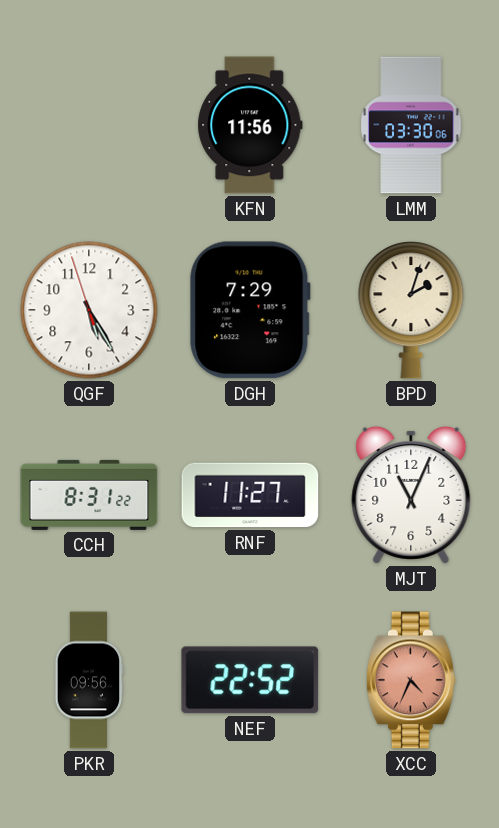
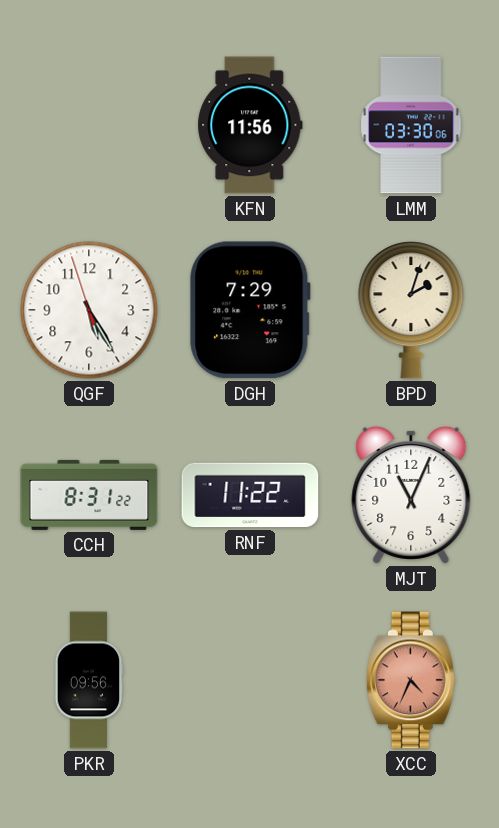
RNF: 11:27 -> 11:22
NEF: 22:52 -> none
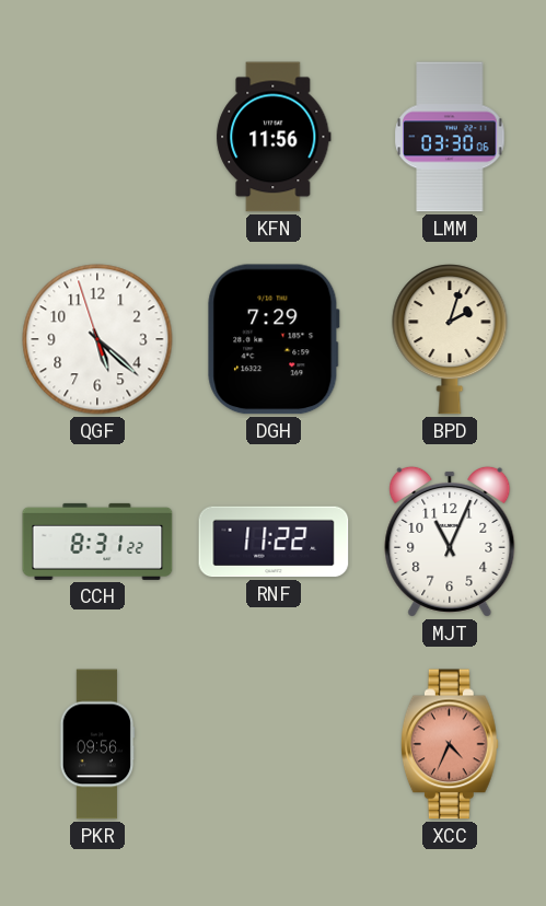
QGF: 5:24 -> 5:21
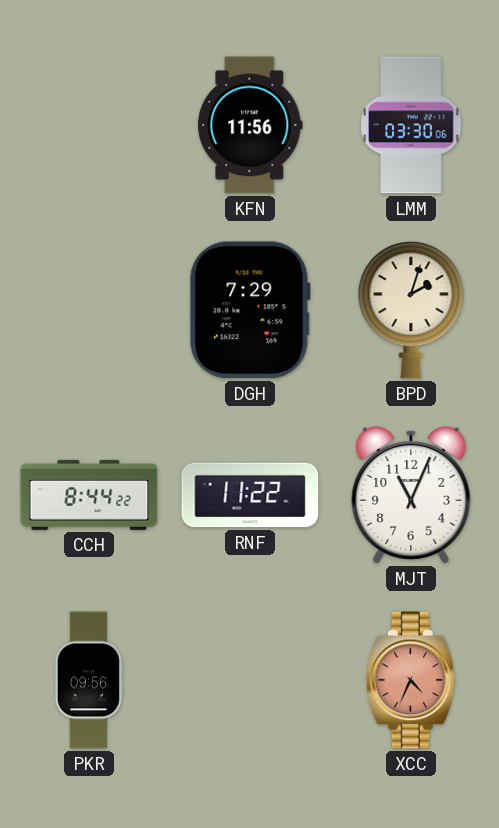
QGF: 5:21 -> none
CCH: 8:31 -> 8:44
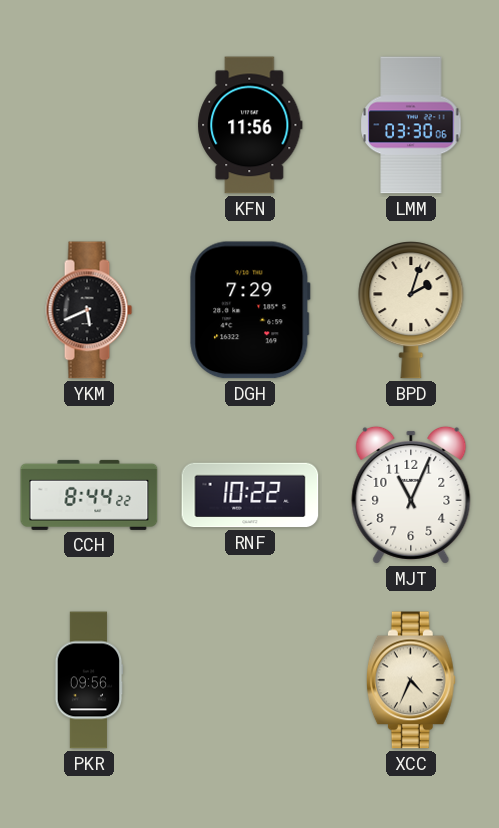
YKM: none -> 5:41
RNF: 11:22 -> 10:22
XCC dial: salmon -> cream
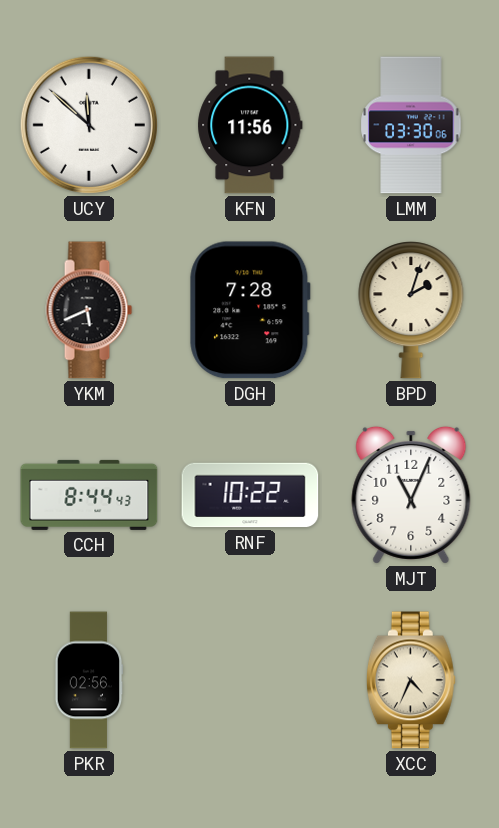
UCY: none -> 11:52
DGH: 7:29 -> 7:28
CCH: 8:44:22 -> 8:44:43
PKR: 09:56 -> 02:56
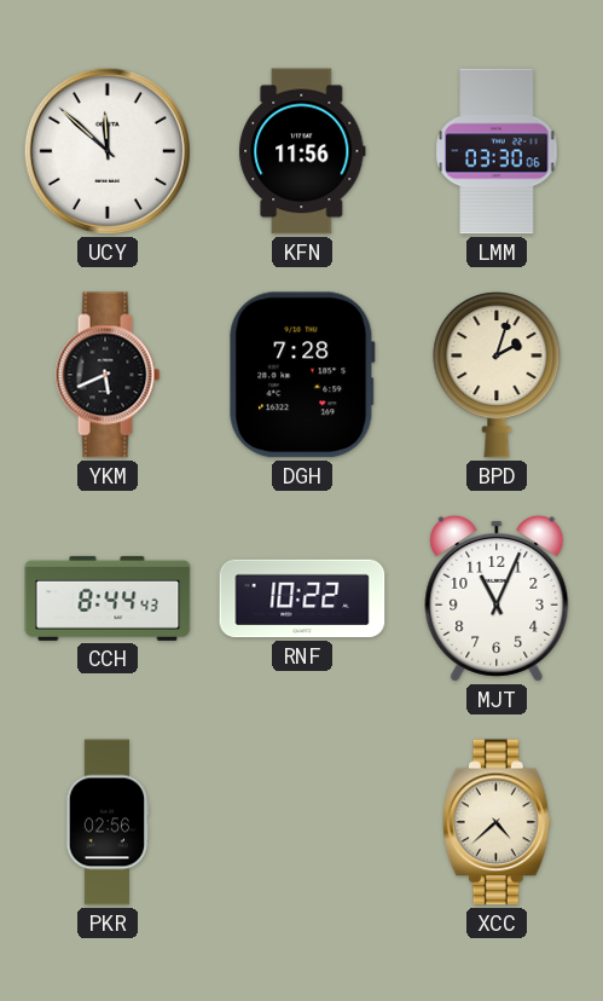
XCC: 4:34 -> 4:38
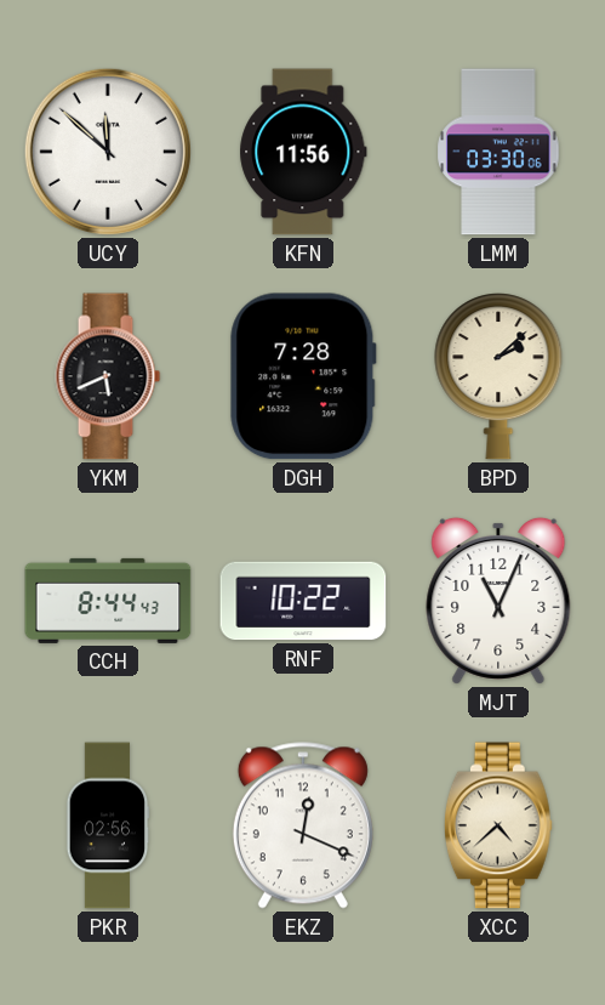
BPD: 2:03 -> 2:08
EKZ: none -> 12:19
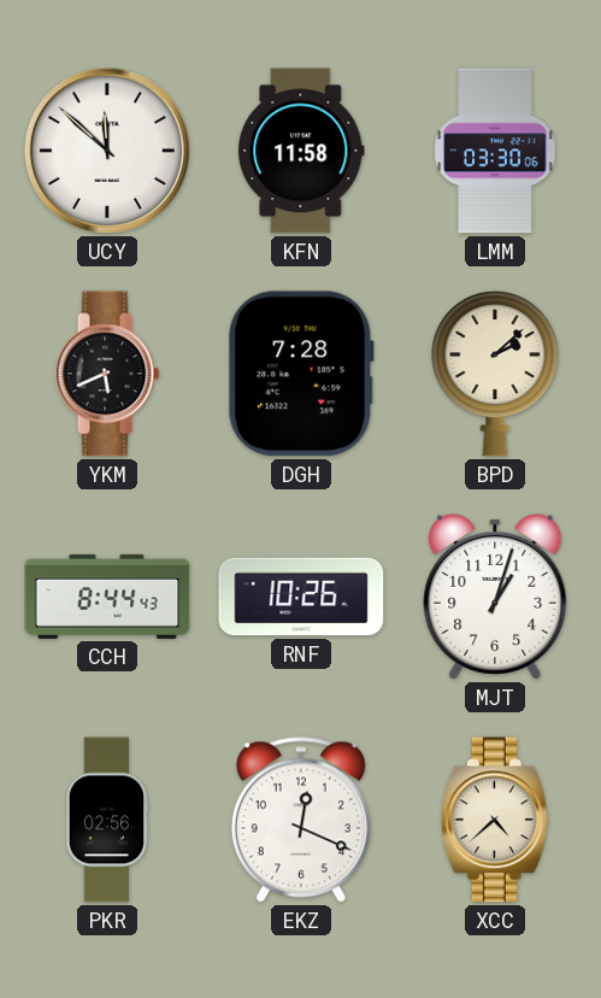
KFN: 11:56 -> 11:58
RNF: 10:22 -> 10:26
MJT: 11:04 -> 1:03
